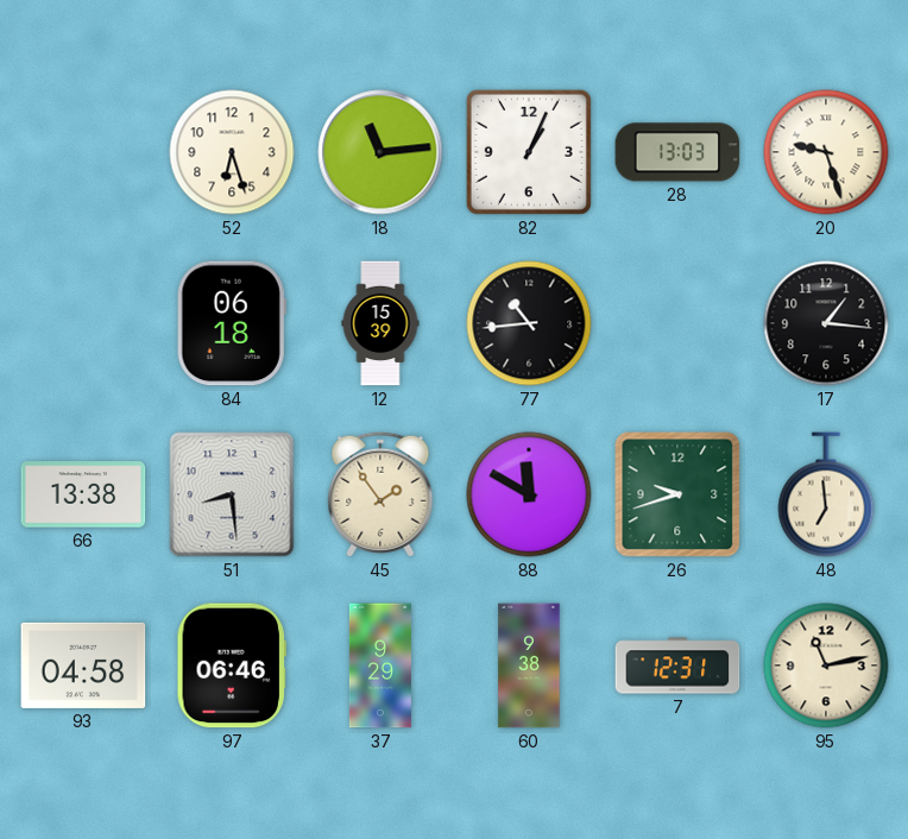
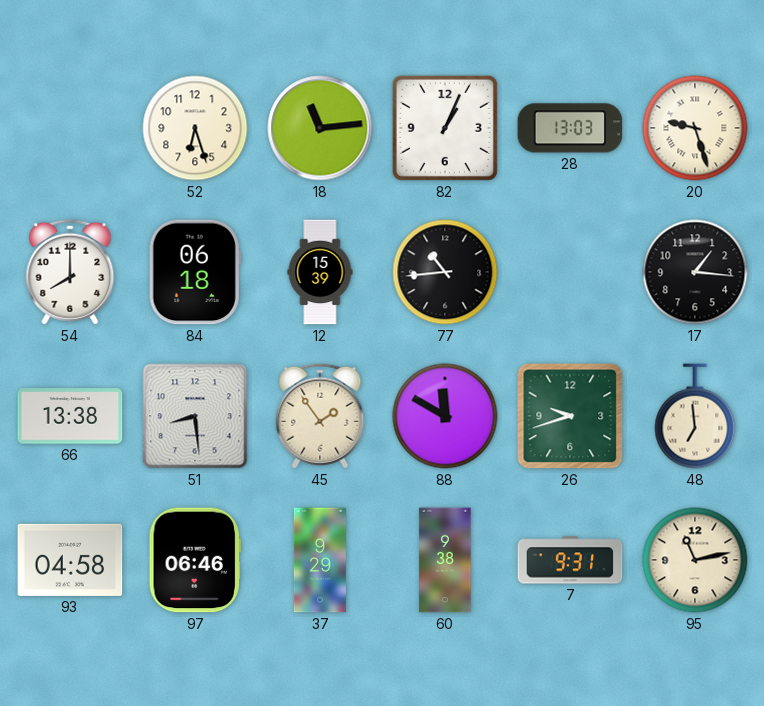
54: none -> 8:00
7: 12:31 -> 9:31
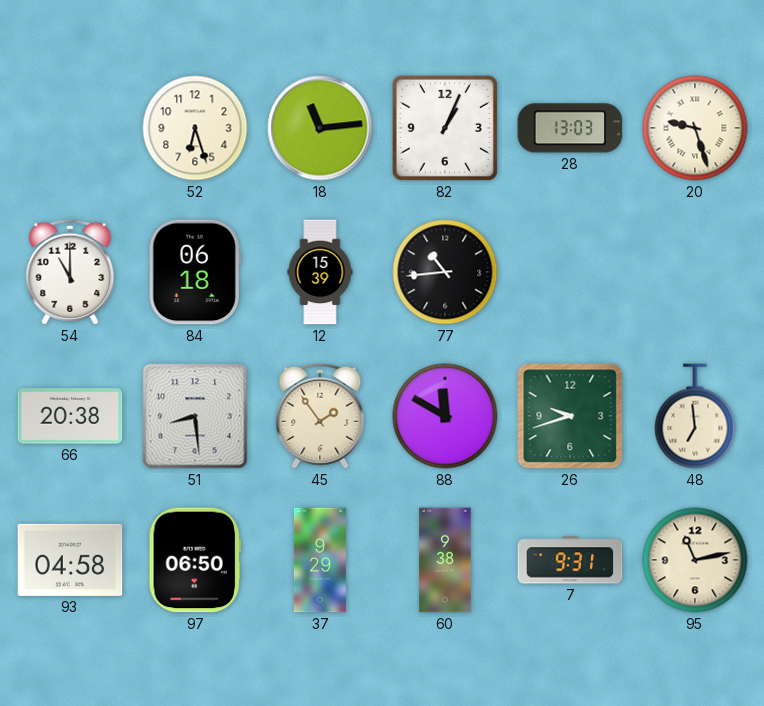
54: 8:00 -> 11:00
17: 1:16 -> none
66: 13:38 -> 20:38
97: 06:46 -> 06:50
